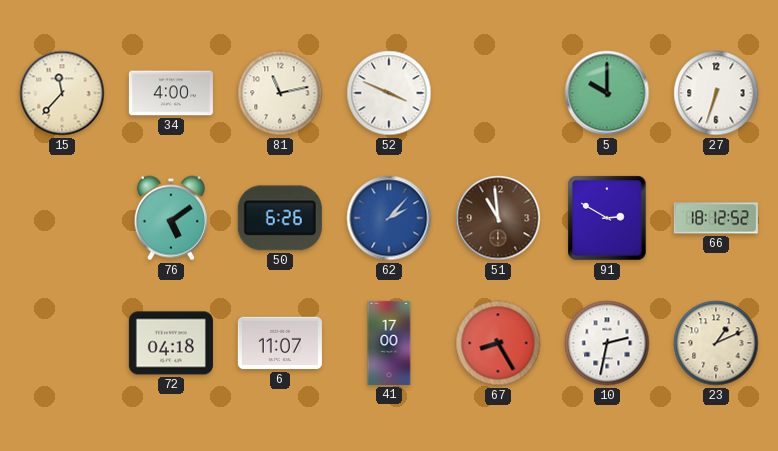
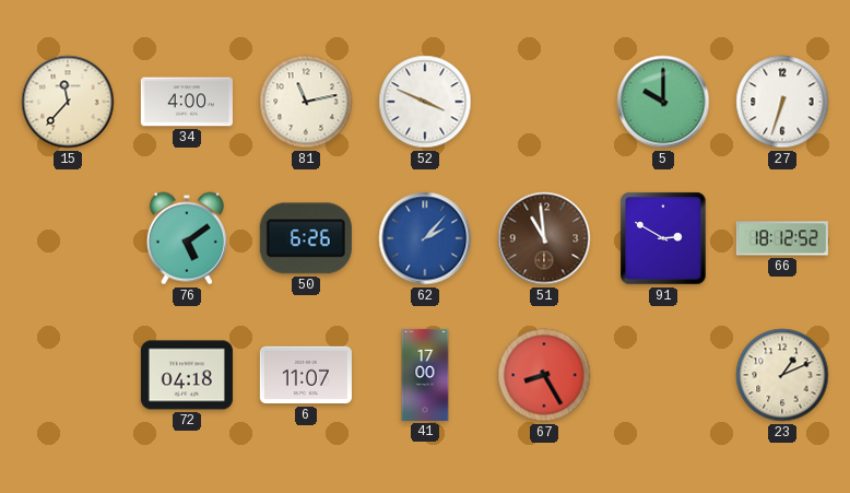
10: 2:32 -> none
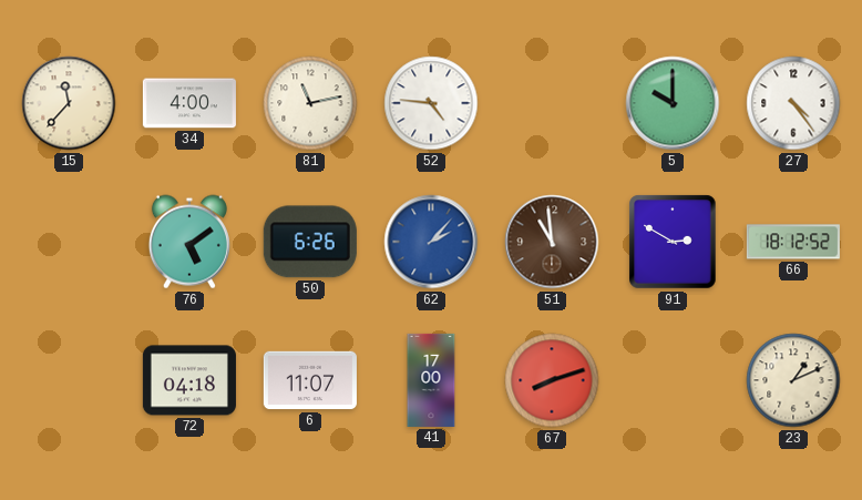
52: 3:49 -> 4:46
27: 6:33 -> 4:24
67: 8:25 -> 8:12
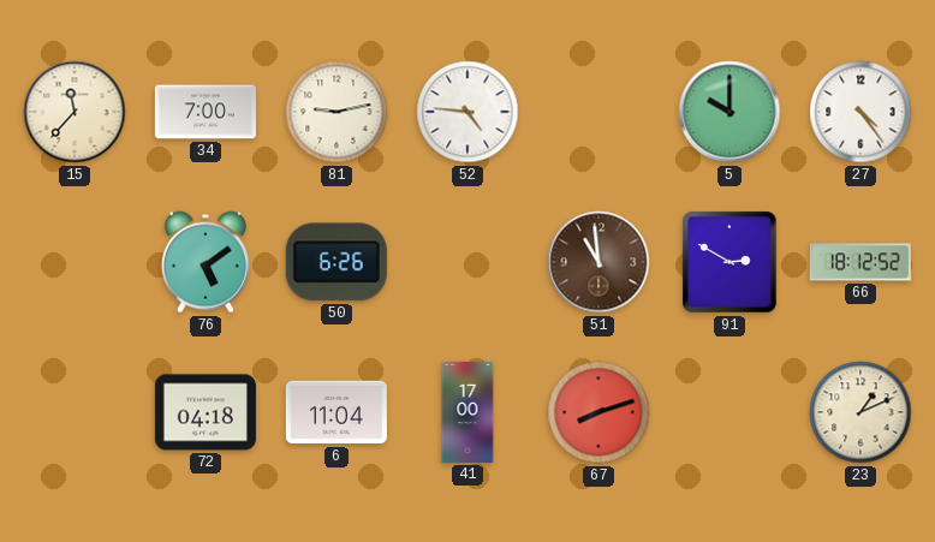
34: 4:00 -> 7:00
81: 11:13 -> 9:13
62: 2:07 -> none
6: 11:07 -> 11:04
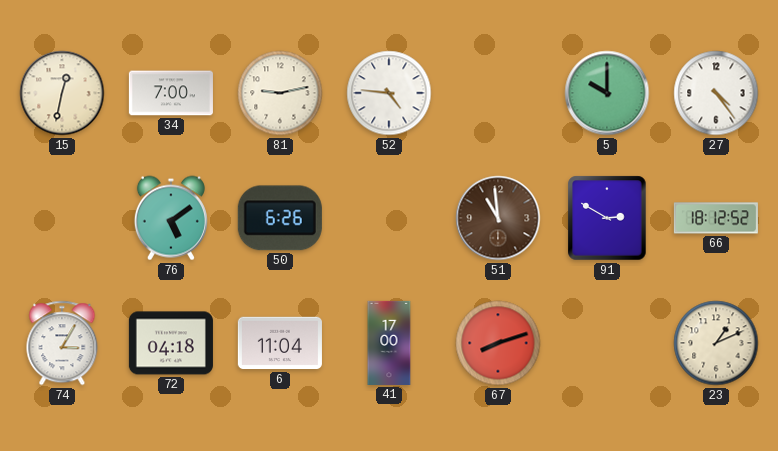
15: 11:37 -> 12:32
74: none -> 3:05
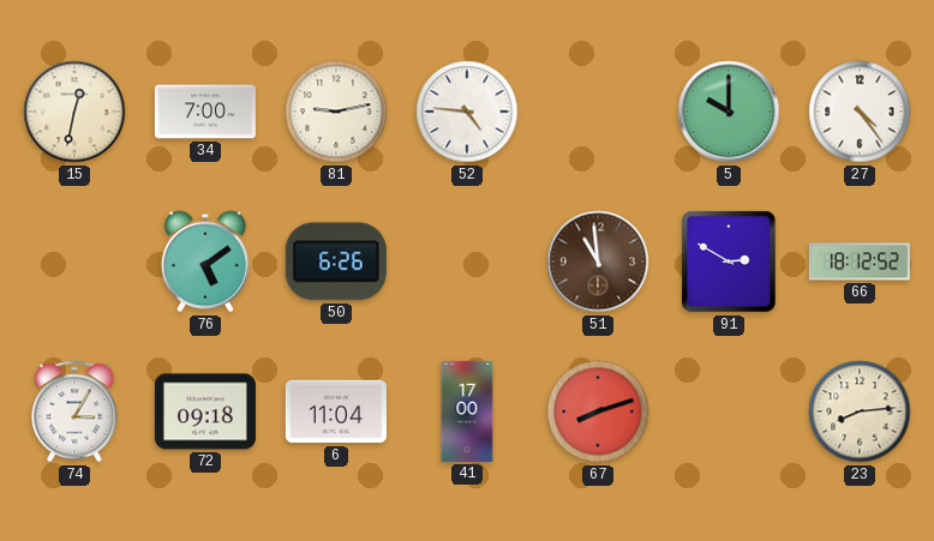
72: 04:18 -> 09:18
23: 1:11 -> 8:14
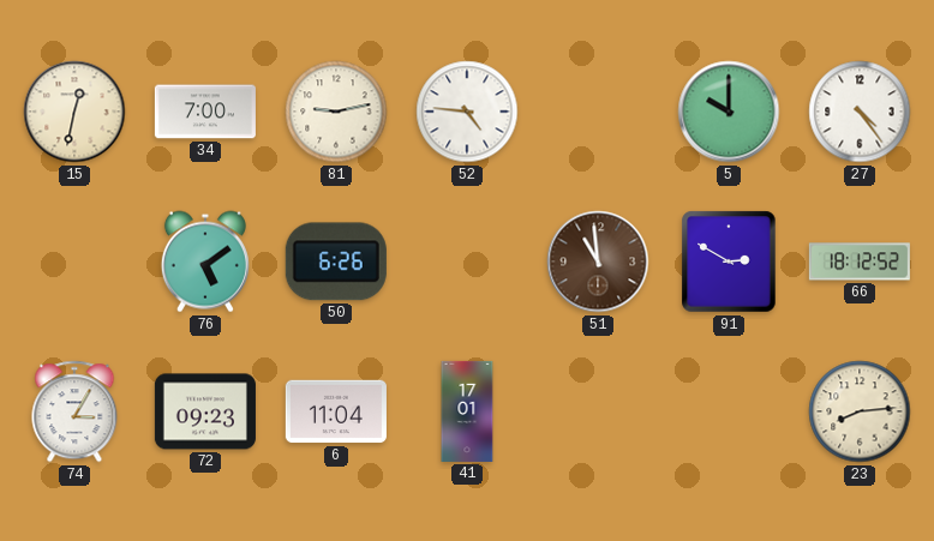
72: 09:18 -> 09:23
41: 17:00 -> 17:01
67: 8:12 -> none
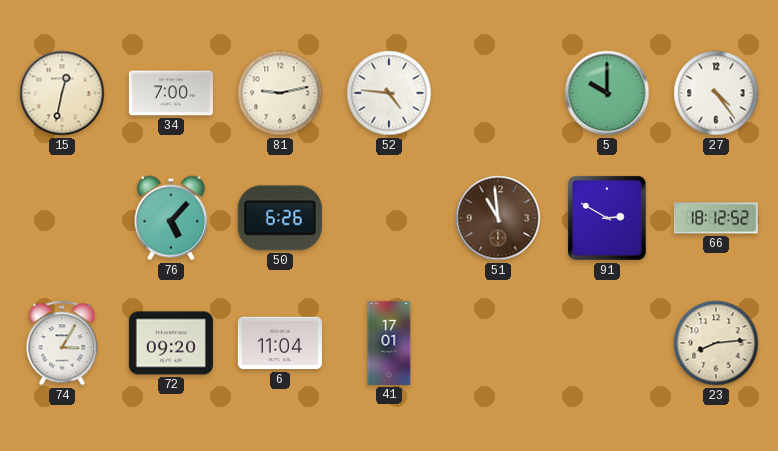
76: 5:09 -> 5:07
72: 09:23 -> 09:20
